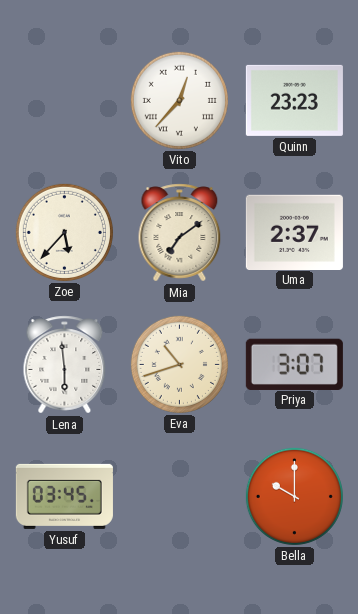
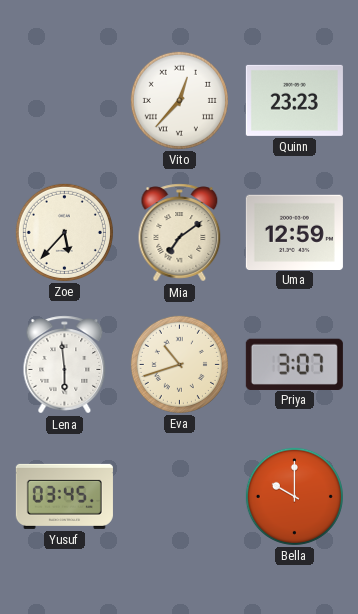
Uma: 2:37 -> 12:59
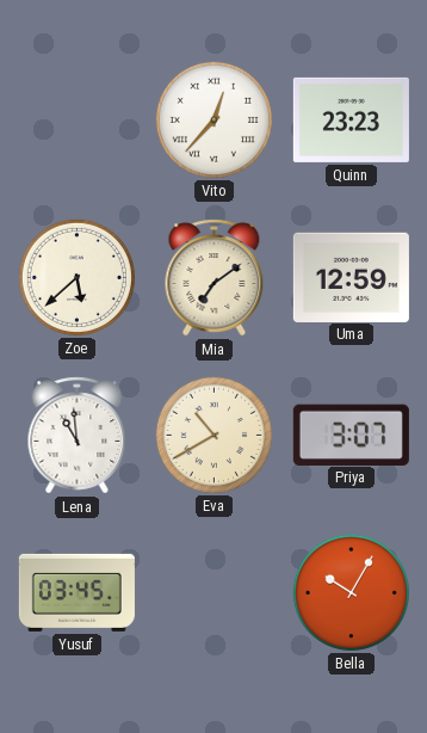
Zoe: 5:37 -> 5:38
Lena: 5:59 -> 10:59
Eva: 10:42 -> 10:40
Bella: 10:00 -> 10:05
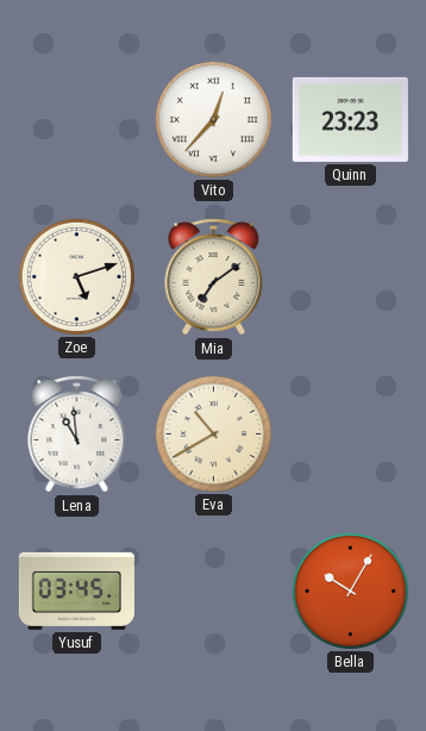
Zoe: 5:38 -> 5:12
Uma: 12:59 -> none
Priya: 3:07 -> none
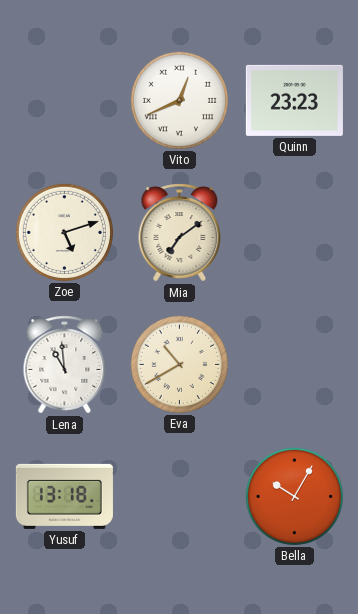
Vito: 12:37 -> 12:41
Yusuf: 03:45 -> 13:18
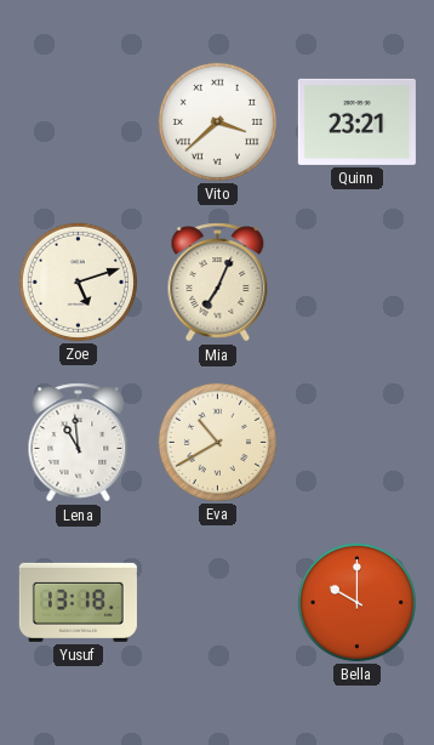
Vito: 12:41 -> 3:38
Quinn: 23:23 -> 23:21
Mia: 7:09 -> 7:04
Bella: 10:05 -> 10:00
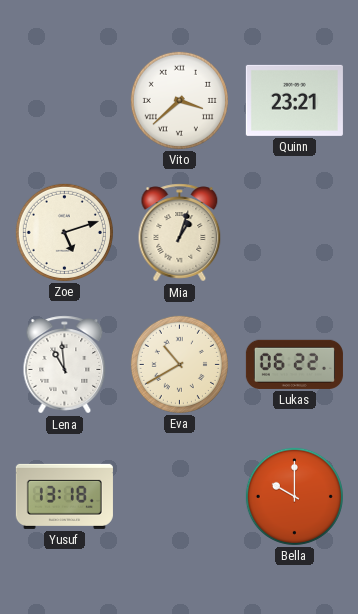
Mia: 7:04 -> 1:03
Lukas: none -> 06:22
